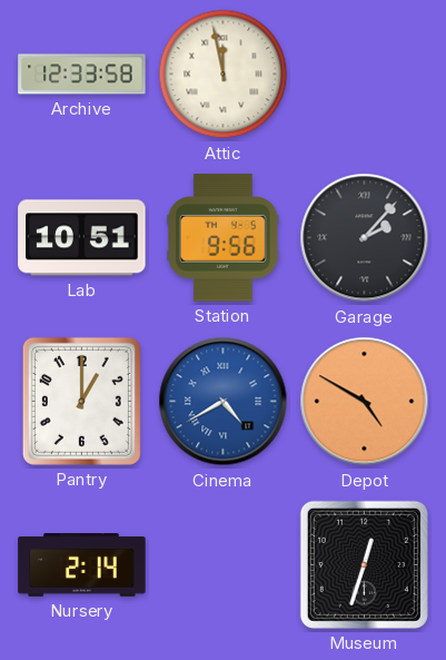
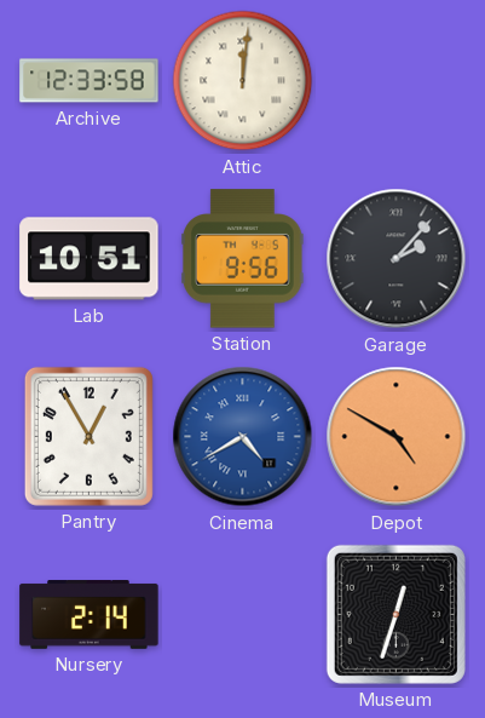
Attic: 11:58 -> 12:01
Pantry: 1:00 -> 12:55
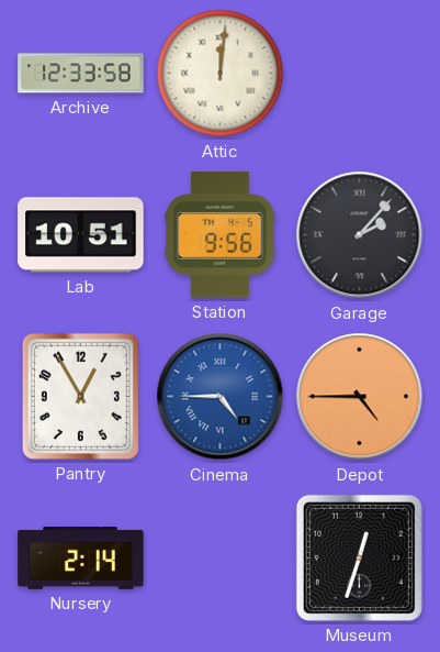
Cinema: 4:40 -> 4:45
Depot: 4:50 -> 4:45
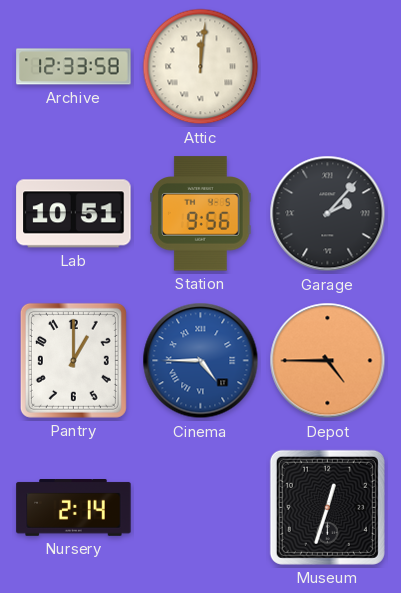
Pantry: 12:55 -> 1:00
